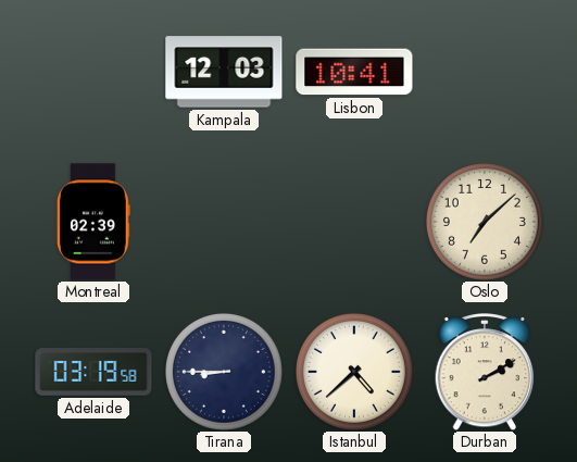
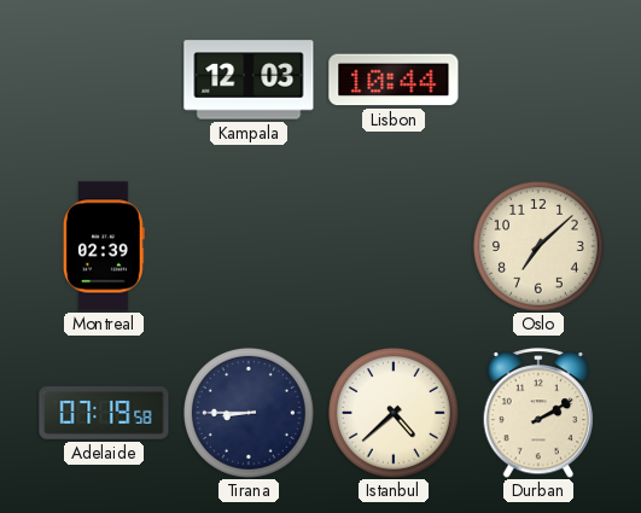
Lisbon: 10:41 -> 10:44
Adelaide: 03:19 -> 07:19
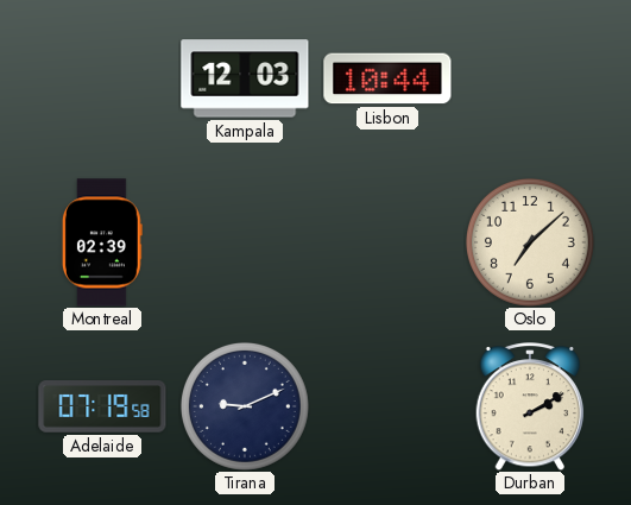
Tirana: 8:45 -> 9:11
Istanbul: 4:38 -> none
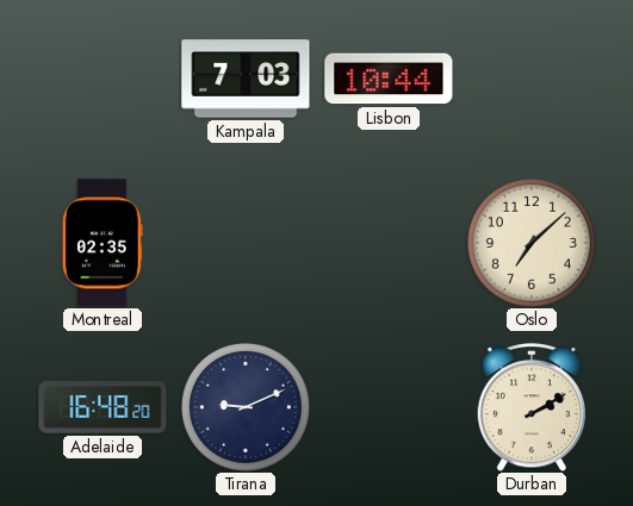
Kampala: 12:03 -> 7:03
Montreal: 02:39 -> 02:35
Adelaide: 07:19 -> 16:48
